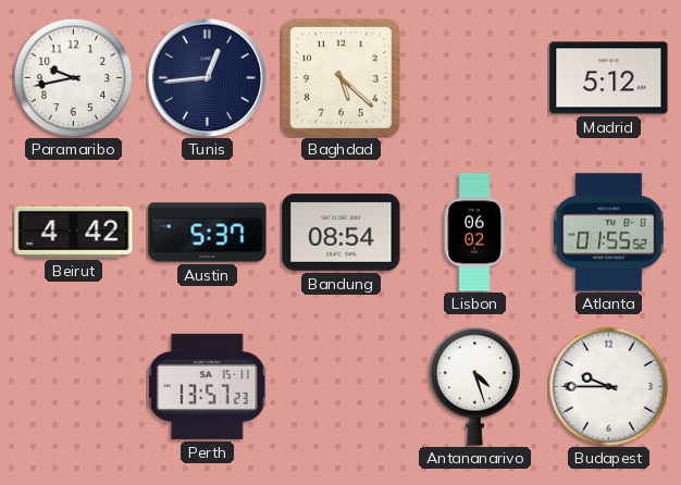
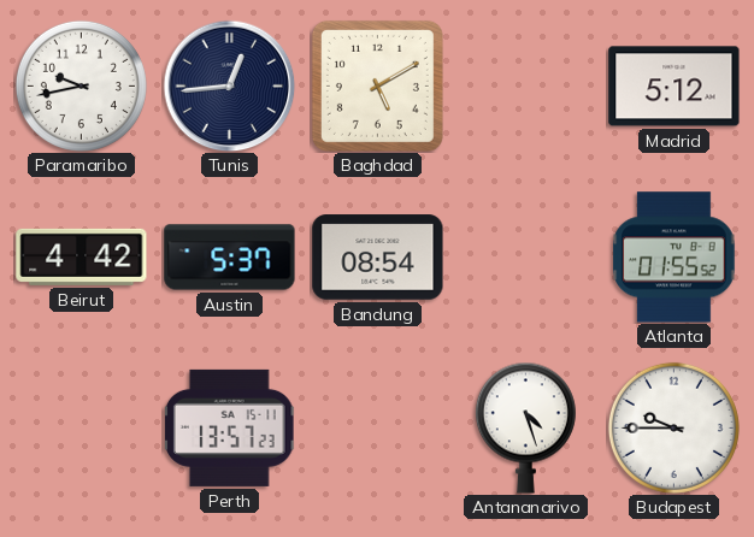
Baghdad: 5:22 -> 5:10
Lisbon: 06:02 -> none
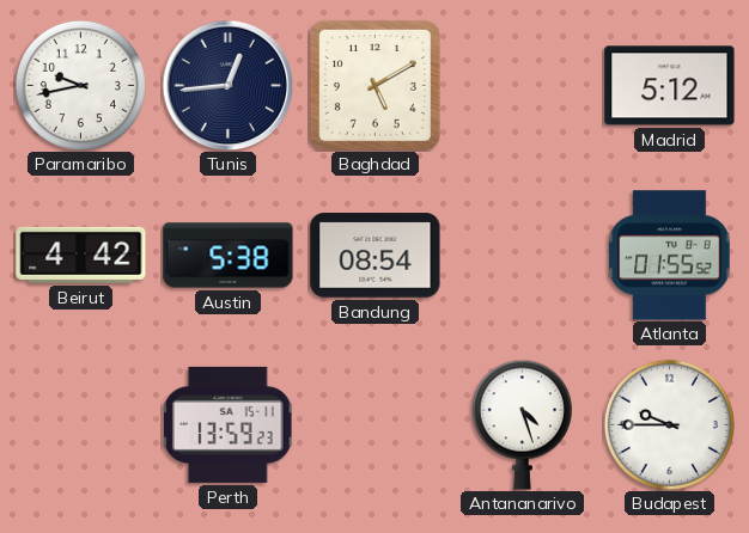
Austin: 5:37 -> 5:38
Perth: 13:57 -> 13:59
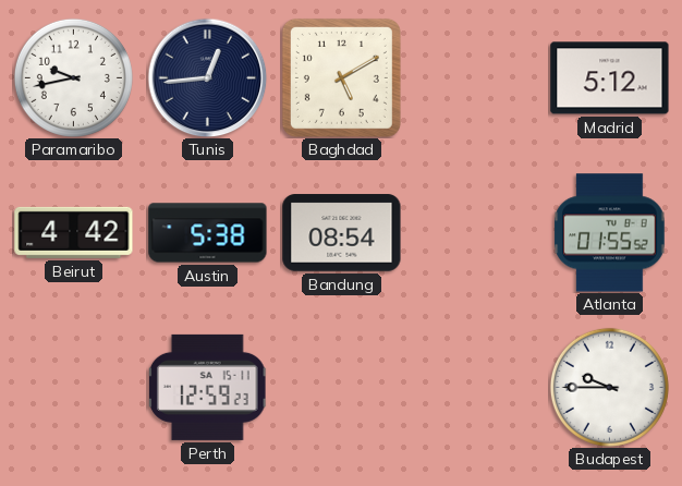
Perth: 13:59 -> 12:59
Antananarivo: 4:27 -> none
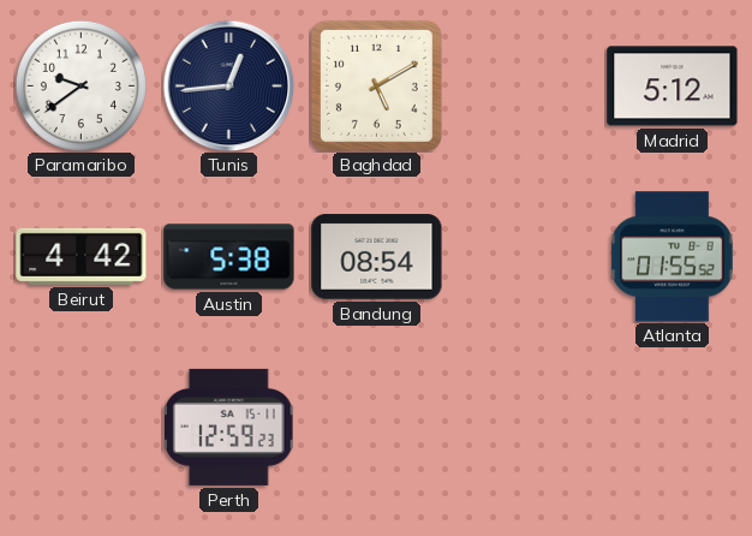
Paramaribo: 9:43 -> 9:39
Budapest: 9:45 -> none
